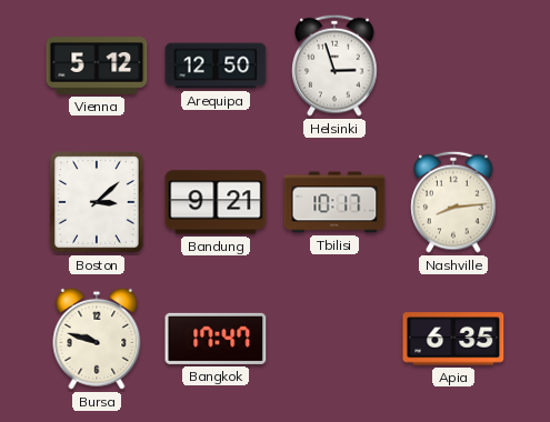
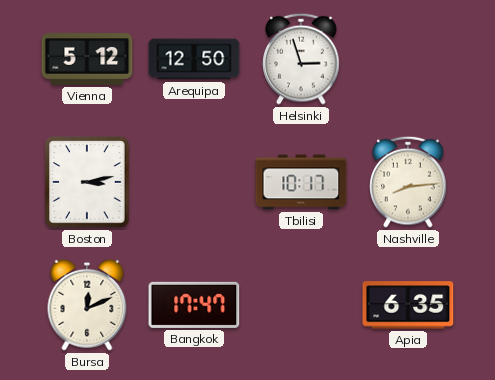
Boston: 3:08 -> 3:13
Bandung: 9:21 -> none
Bursa: 9:48 -> 12:11
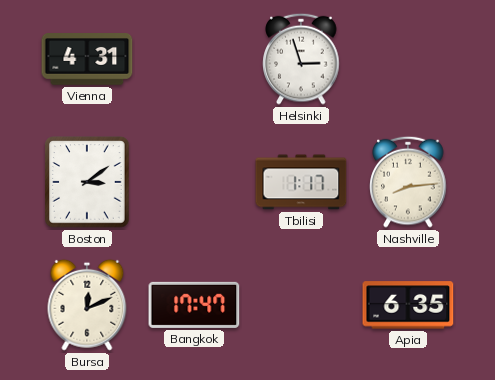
Vienna: 5:12 -> 4:31
Arequipa: 12:50 -> none
Boston: 3:13 -> 3:09
Tbilisi: 10:17 -> 1:17
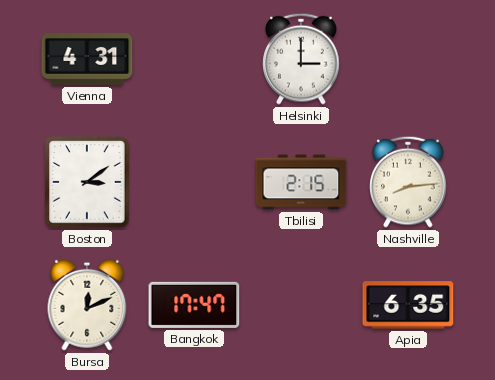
Helsinki: 2:57 -> 3:00
Tbilisi: 1:17 -> 2:15
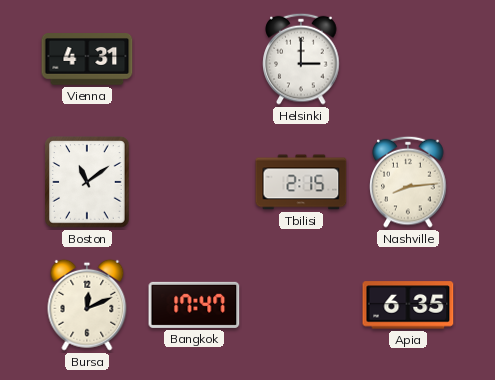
Boston: 3:09 -> 11:09
